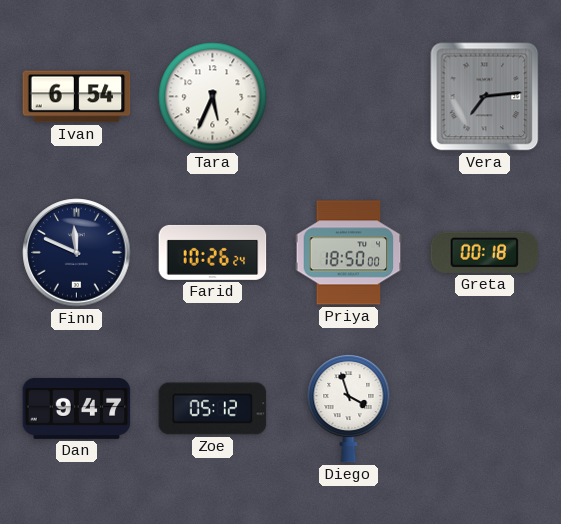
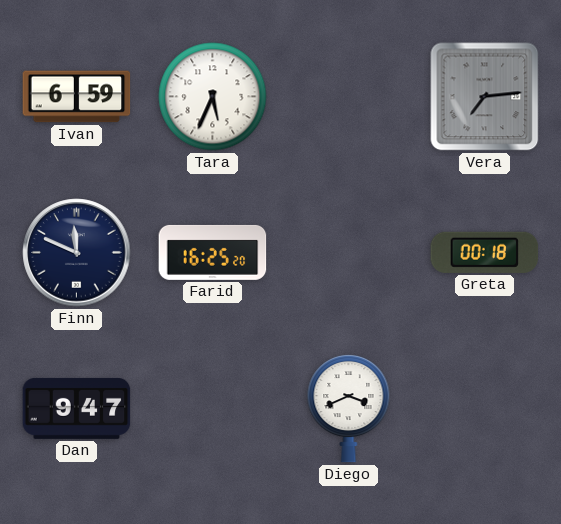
Ivan: 6:54 -> 6:59
Farid: 10:26 -> 16:25
Priya: 18:50 -> none
Zoe: 05:12 -> none
Diego: 3:57 -> 3:41
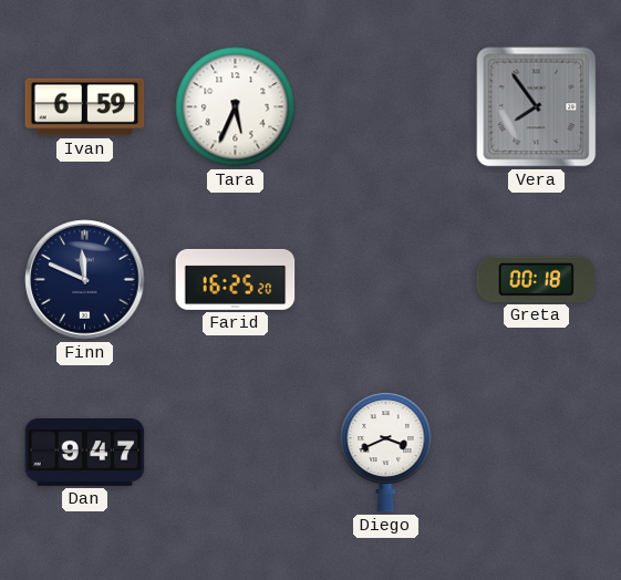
Vera: 7:14 -> 7:54
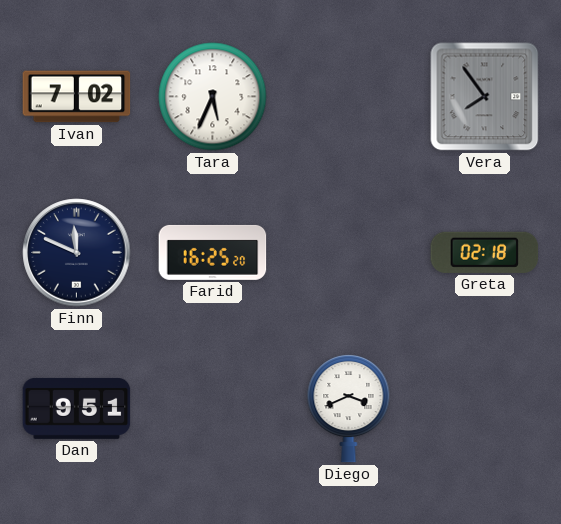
Ivan: 6:59 -> 7:02
Greta: 00:18 -> 02:18
Dan: 9:47 -> 9:51
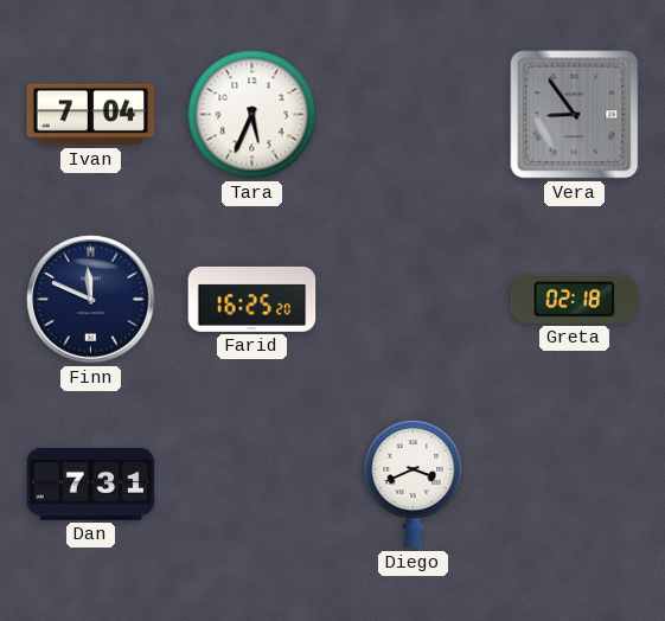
Ivan: 7:02 -> 7:04
Vera: 7:54 -> 8:54
Dan: 9:51 -> 7:31
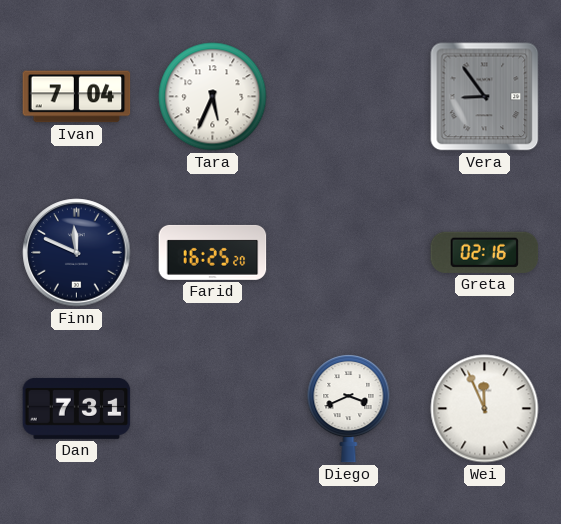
Greta: 02:18 -> 02:16
Wei: none -> 11:56
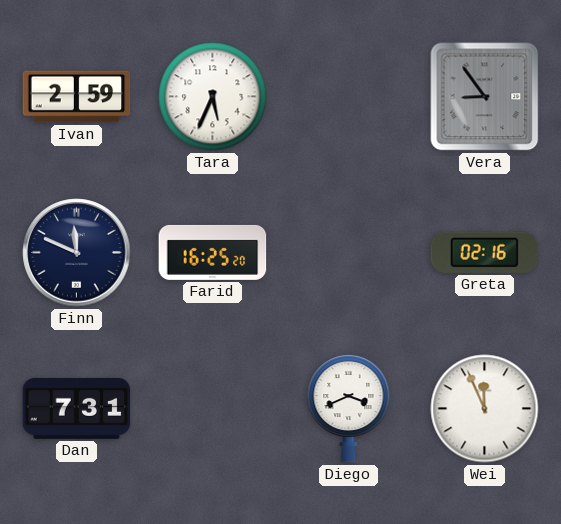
Ivan: 7:04 -> 2:59
